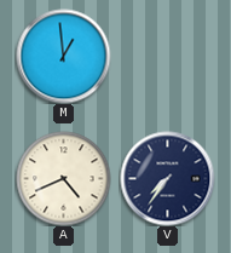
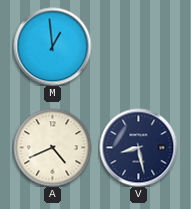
V: 7:36 -> 8:28
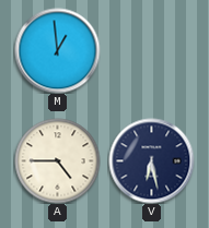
A: 4:41 -> 4:45
V: 8:28 -> 6:28
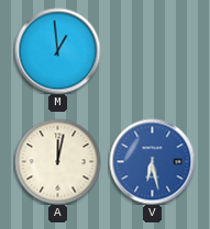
A: 4:45 -> 12:02
V dial: navy -> blue
